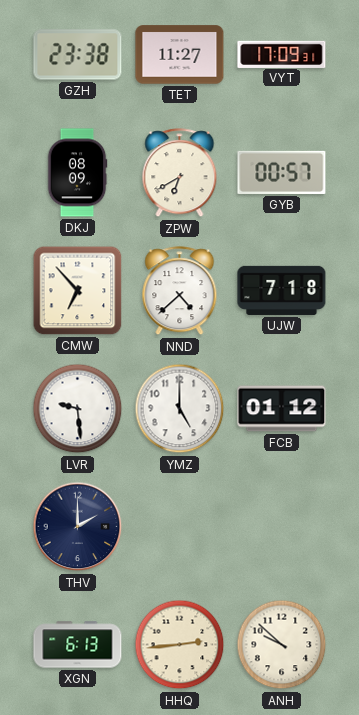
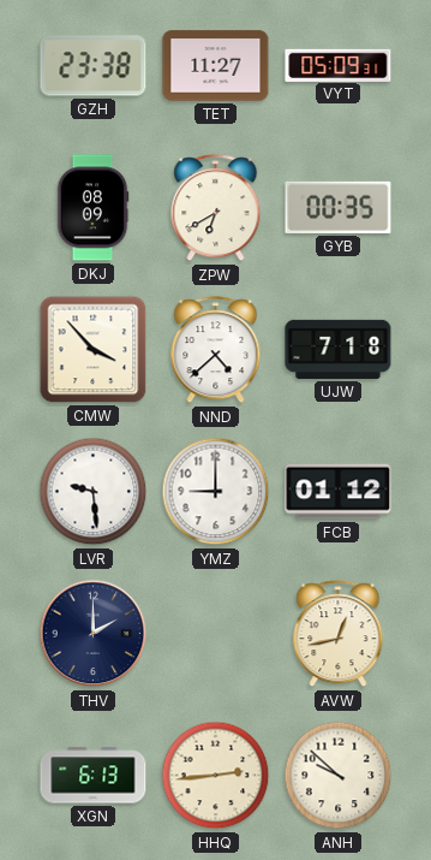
VYT: 17:09 -> 05:09
GYB: 00:57 -> 00:35
CMW: 6:53 -> 3:53
YMZ: 5:00 -> 9:00
AVW: none -> 12:43
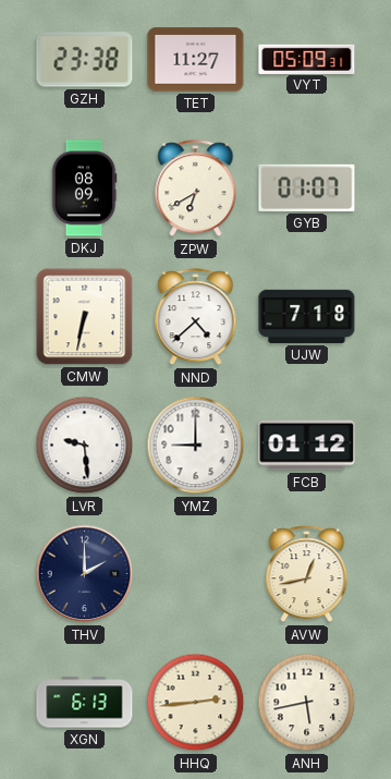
GYB: 00:35 -> 01:07
CMW: 3:53 -> 6:32
ANH: 9:52 -> 5:43
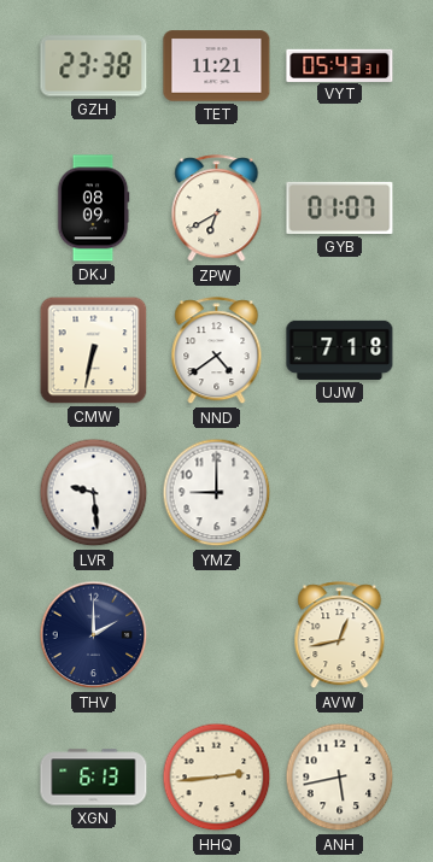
TET: 11:27 -> 11:21
VYT: 05:09 -> 05:43
NND: 4:38 -> 4:39
FCB: 01:12 -> none
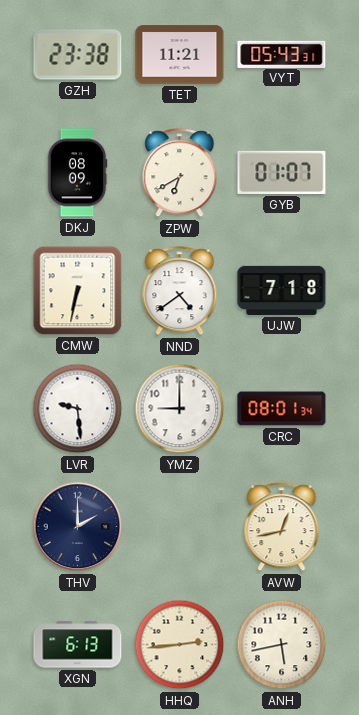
CRC: none -> 08:01
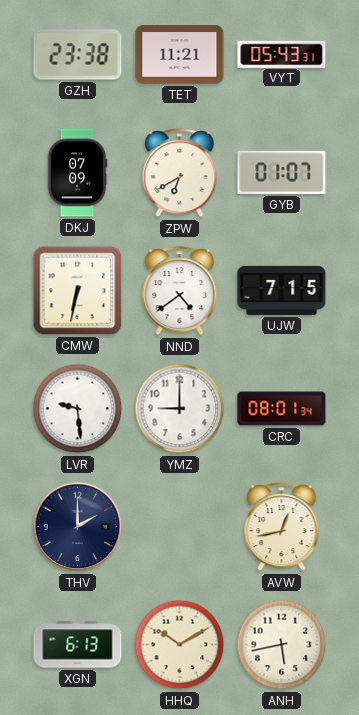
DKJ: 08:09 -> 07:09
UJW: 7:18 -> 7:15
HHQ: 2:44 -> 10:10
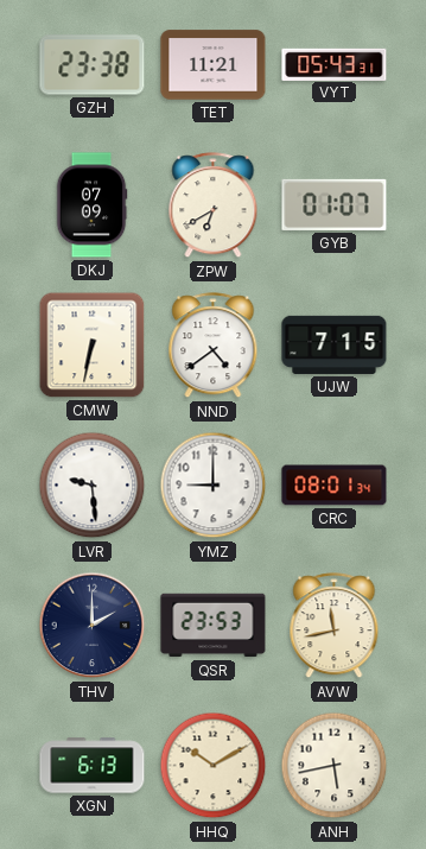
QSR: none -> 23:53
AVW: 12:43 -> 11:43
